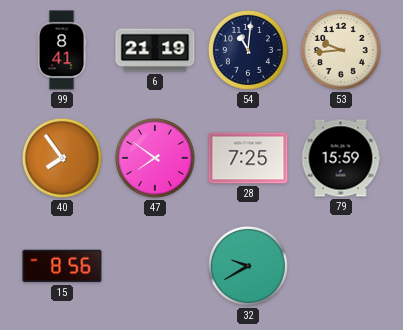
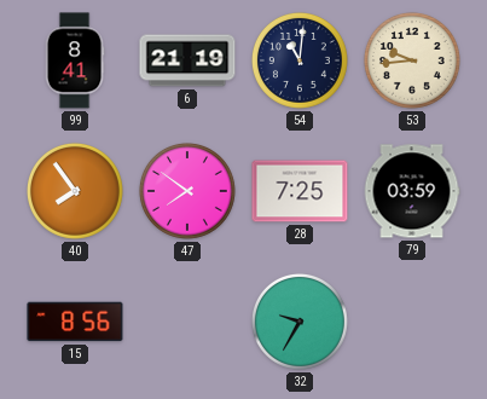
79: 15:59 -> 03:59
32: 9:40 -> 9:35
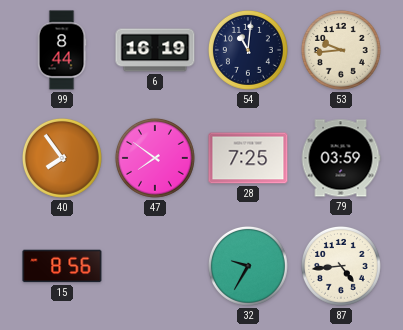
99: 8:41 -> 8:44
6: 21:19 -> 16:19
87: none -> 4:44
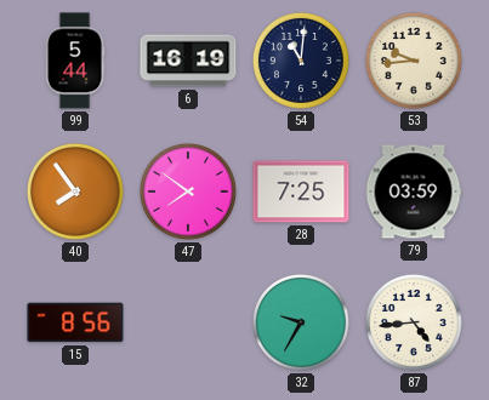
99: 8:44 -> 5:44
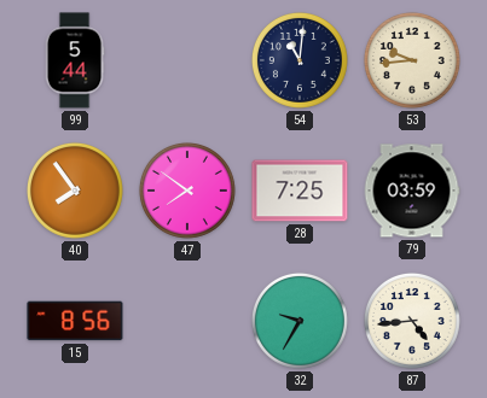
6: 16:19 -> none
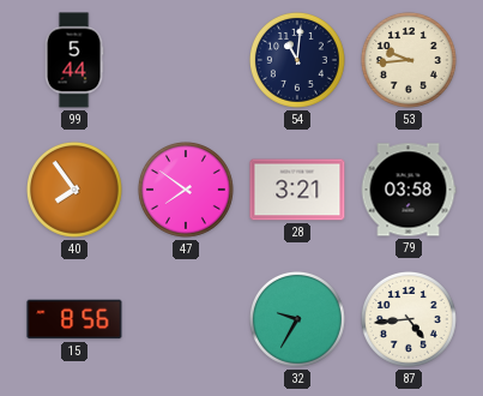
28: 7:25 -> 3:21
79: 03:59 -> 03:58
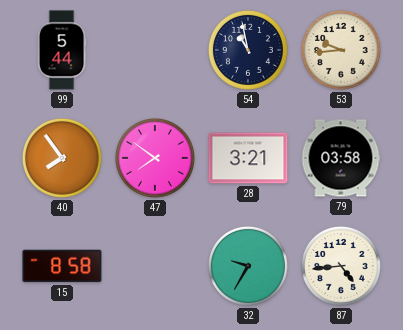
54: 11:01 -> 10:58
15: 8:56 -> 8:58
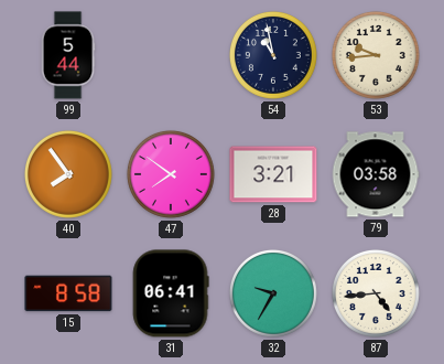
31: none -> 06:41
